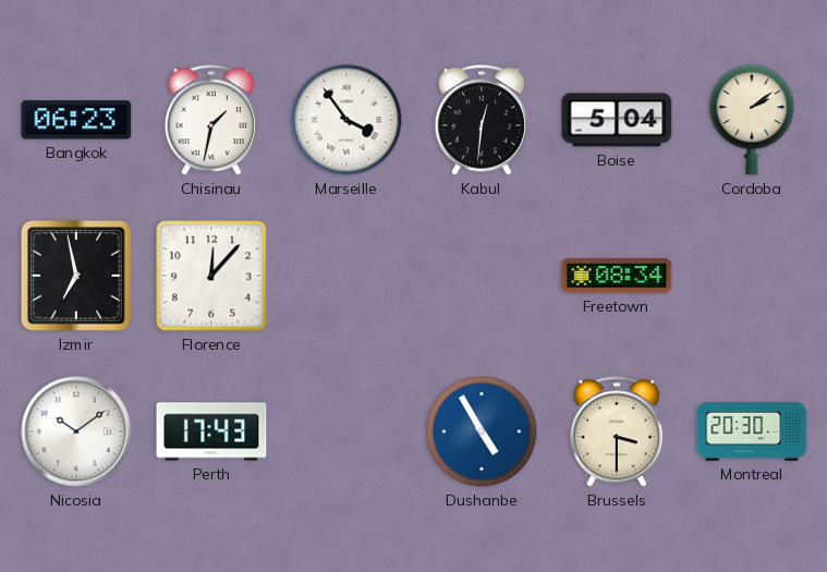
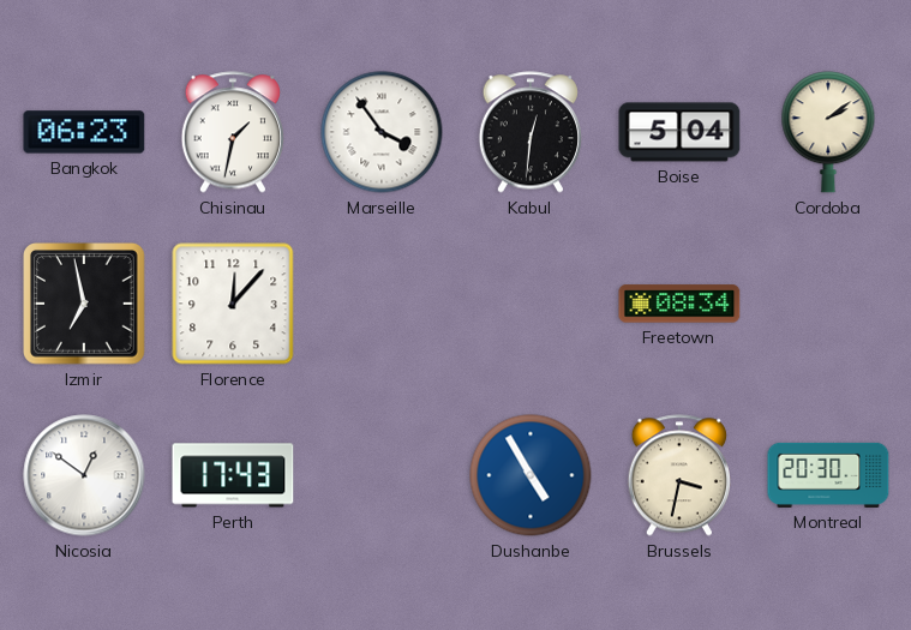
Nicosia: 10:09 -> 12:51
Brussels: 3:30 -> 3:32
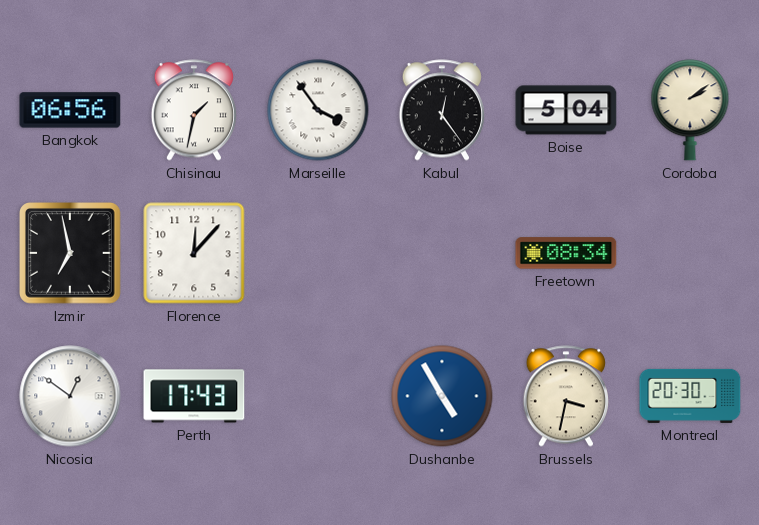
Bangkok: 06:23 -> 06:56
Kabul: 12:31 -> 12:24
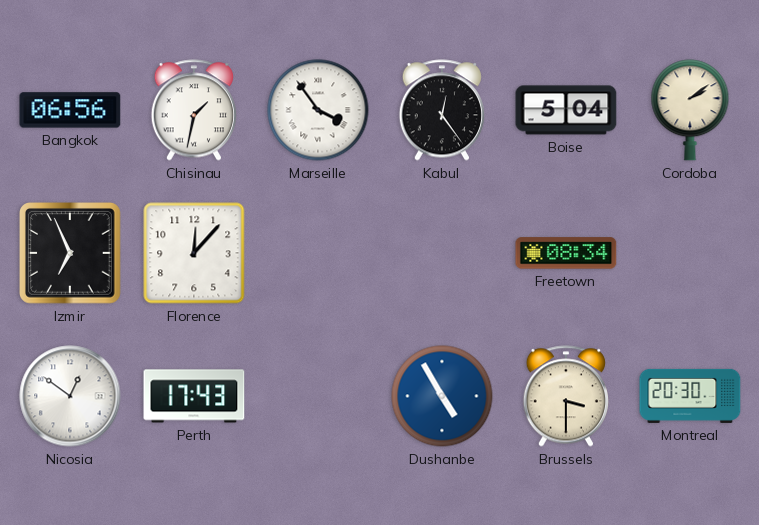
Izmir: 6:58 -> 6:56
Brussels: 3:32 -> 3:30
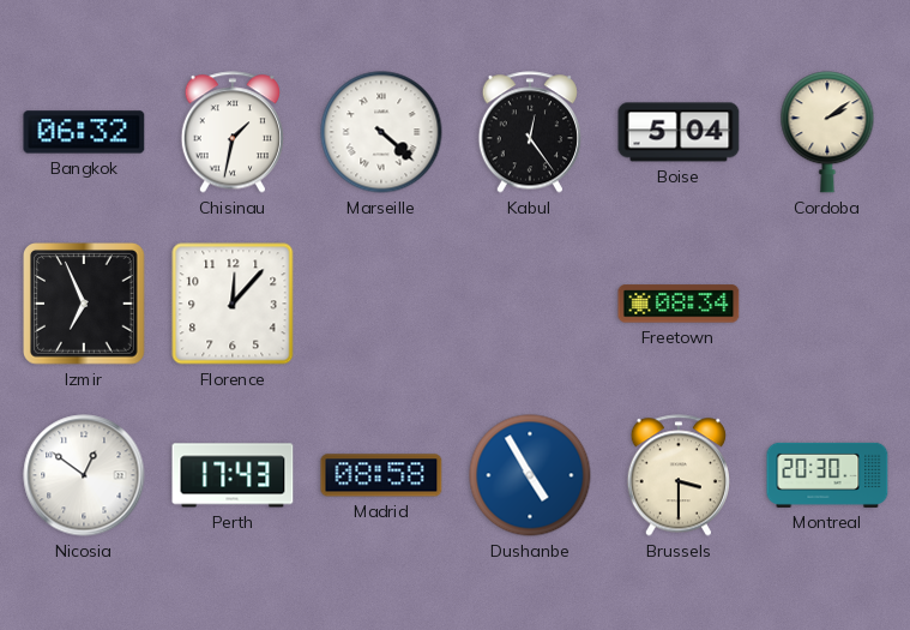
Bangkok: 06:56 -> 06:32
Marseille: 3:54 -> 4:22
Madrid: none -> 08:58
